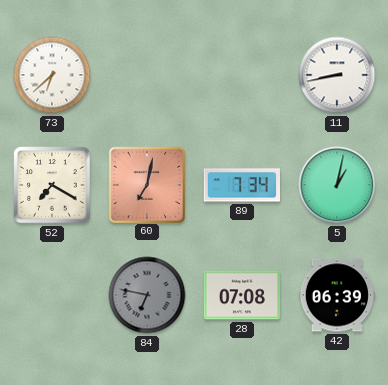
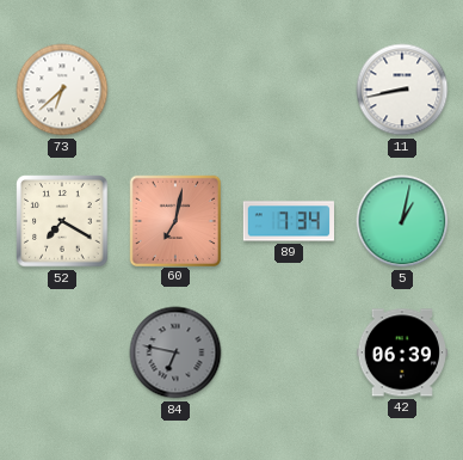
28: 07:08 -> none
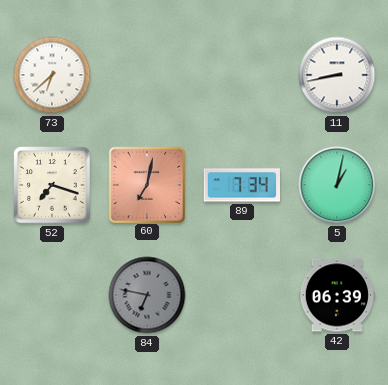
52: 7:20 -> 7:18
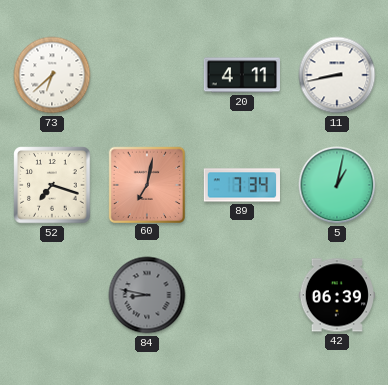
20: none -> 4:11
84: 6:47 -> 8:47
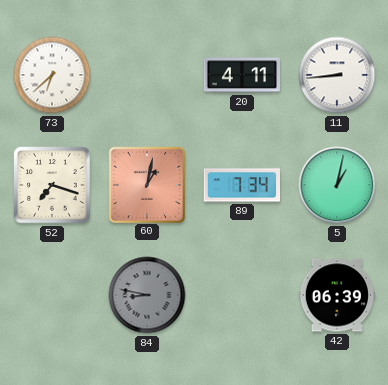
11: 8:43 -> 8:44
60: 7:02 -> 1:02
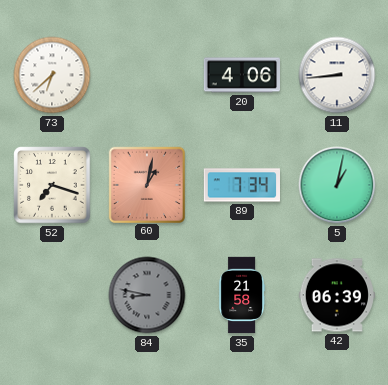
20: 4:11 -> 4:06
35: none -> 21:58
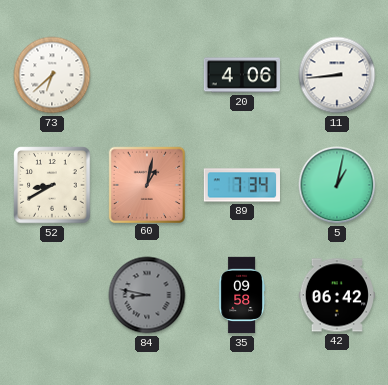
52: 7:18 -> 8:40
35: 21:58 -> 09:58
42: 06:39 -> 06:42
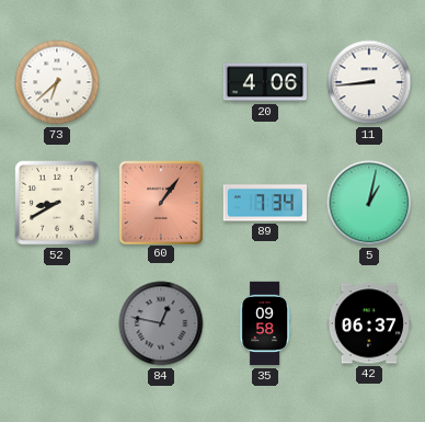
60: 1:02 -> 1:06
84: 8:47 -> 12:47
42: 06:42 -> 06:37
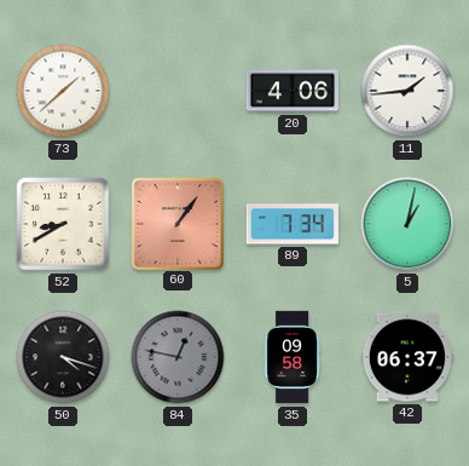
73: 6:38 -> 1:38
11: 8:44 -> 1:44
50: none -> 4:18
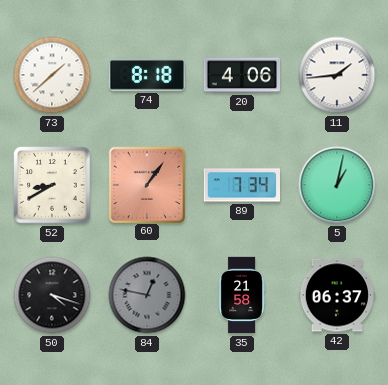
74: none -> 8:18
35: 09:58 -> 21:58
